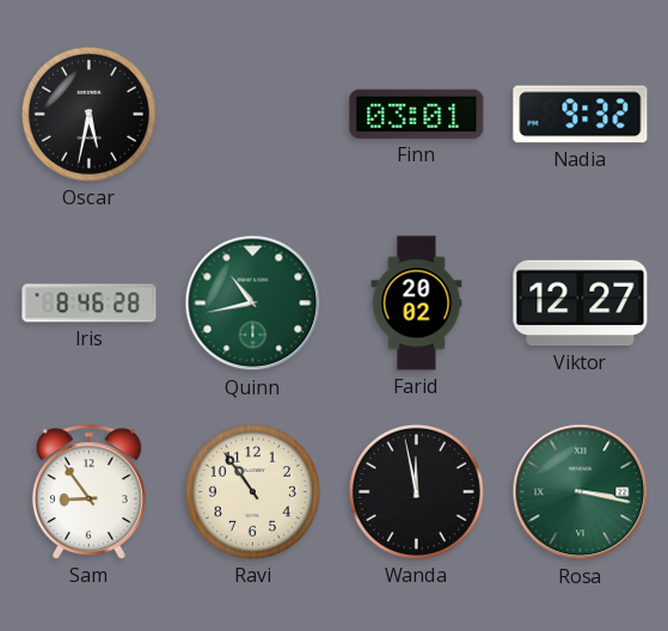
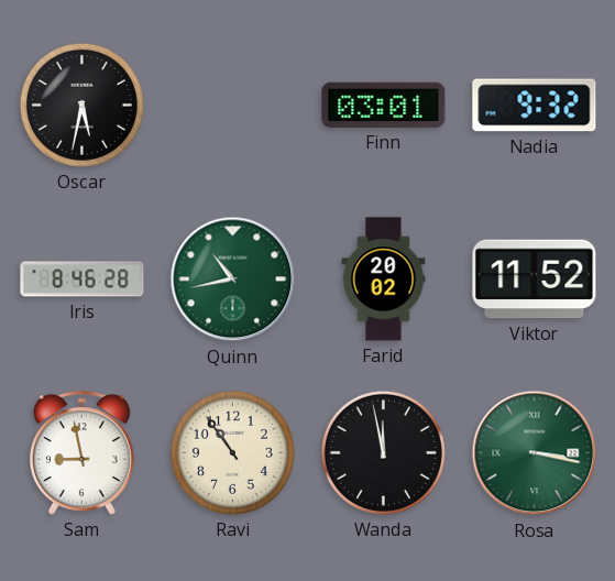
Viktor: 12:27 -> 11:52
Sam: 8:54 -> 8:58
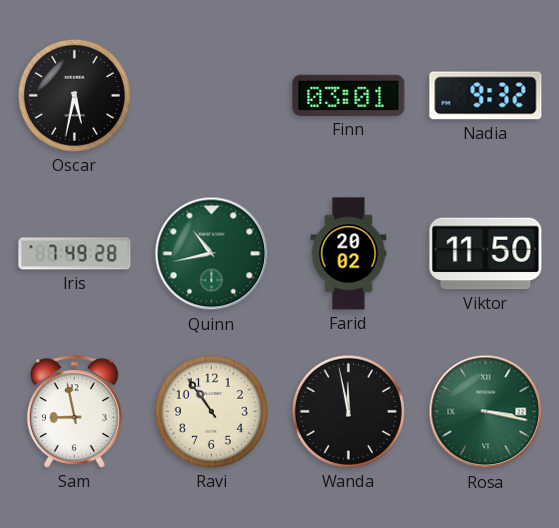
Iris: 8:46 -> 7:49
Viktor: 11:52 -> 11:50
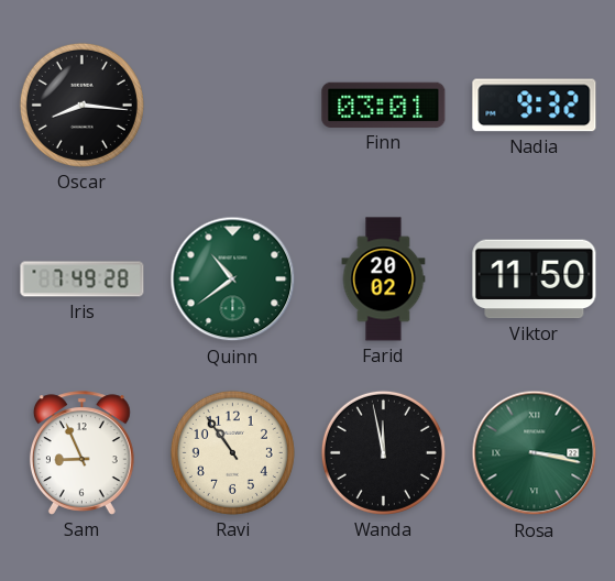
Oscar: 5:32 -> 8:16
Quinn: 10:43 -> 10:39
Sam: 8:58 -> 8:56
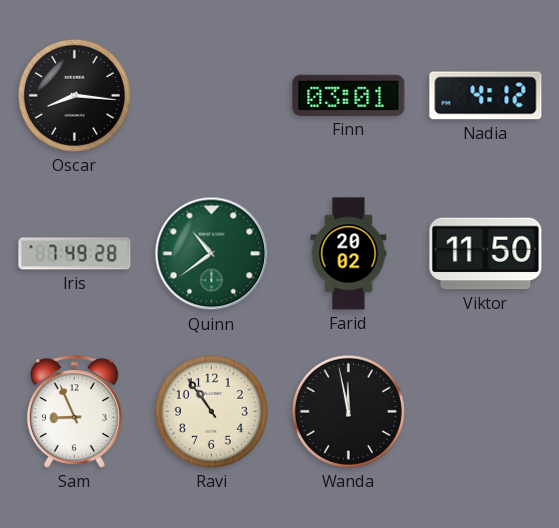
Nadia: 9:32 -> 4:12
Rosa: 3:17 -> none
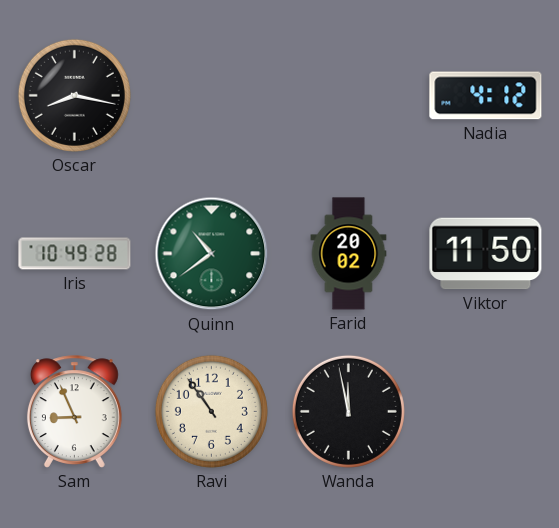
Oscar: 8:16 -> 8:17
Finn: 03:01 -> none
Iris: 7:49 -> 10:49
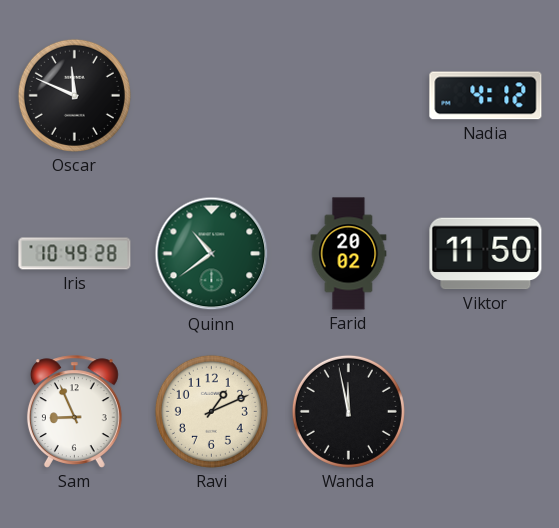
Oscar: 8:17 -> 11:49
Ravi: 10:54 -> 1:11
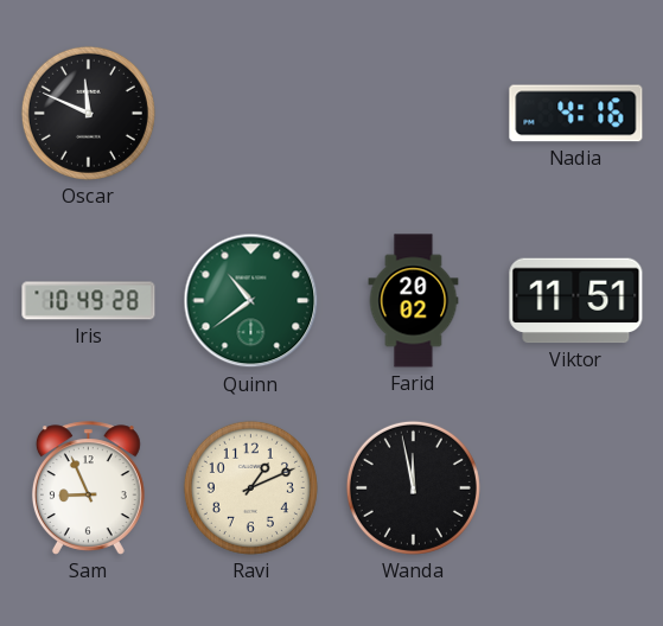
Nadia: 4:12 -> 4:16
Viktor: 11:50 -> 11:51
